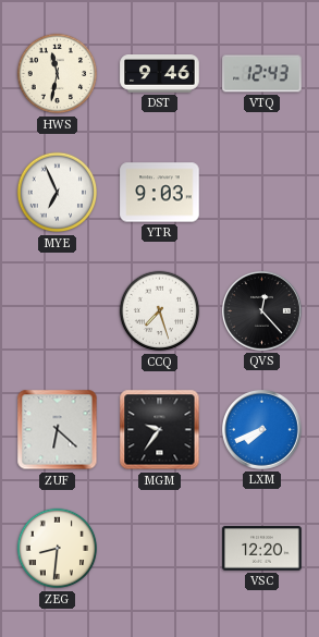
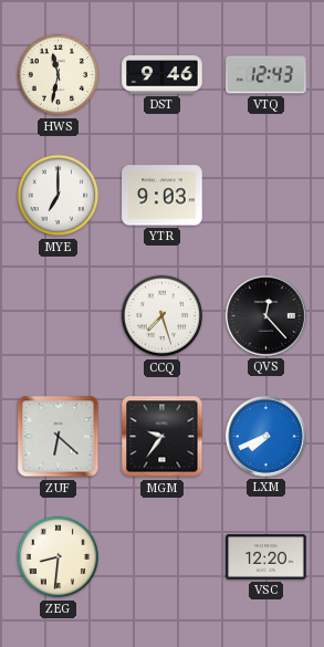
MYE: 6:56 -> 7:00
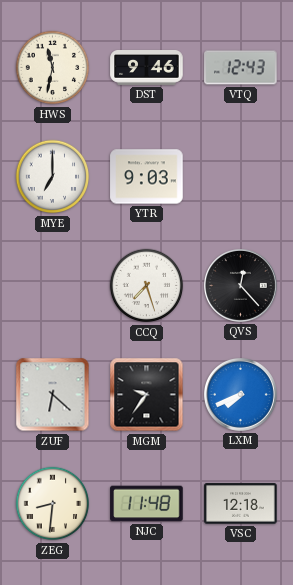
NJC: none -> 11:48
VSC: 12:20 -> 12:18
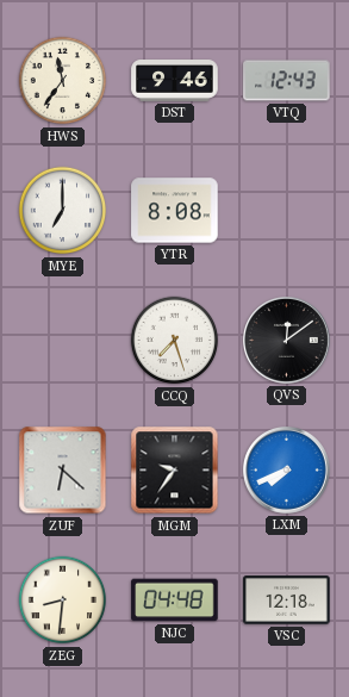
HWS: 11:32 -> 11:36
YTR: 9:03 -> 8:08
QVS: 12:23 -> 12:09
NJC: 11:48 -> 04:48
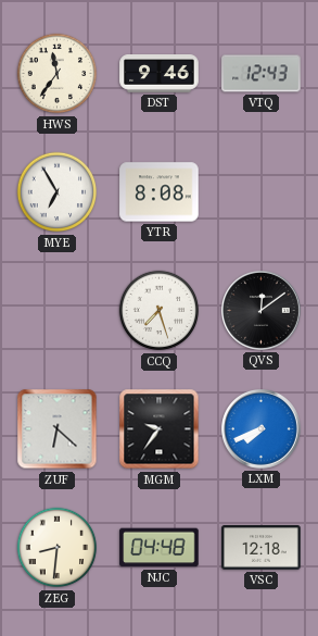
MYE: 7:00 -> 6:55
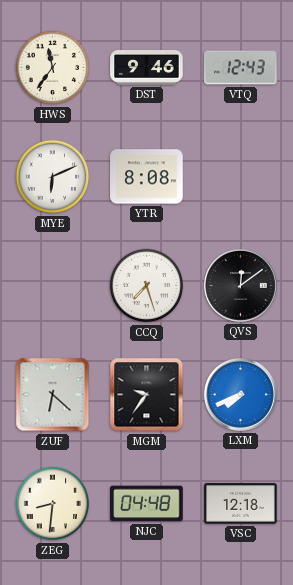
MYE: 6:55 -> 6:11
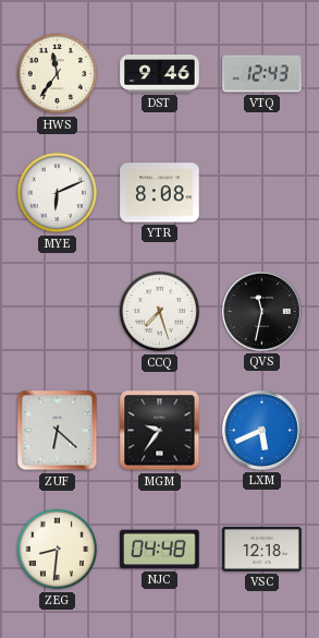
QVS: 12:09 -> 11:32
LXM: 7:41 -> 5:41
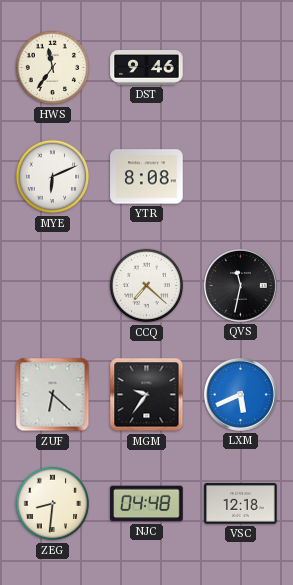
VTQ: 12:43 -> none
CCQ: 7:27 -> 7:22
